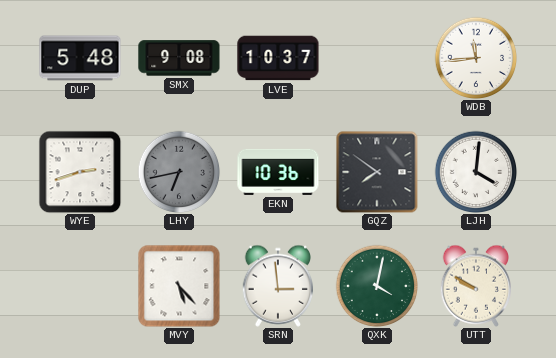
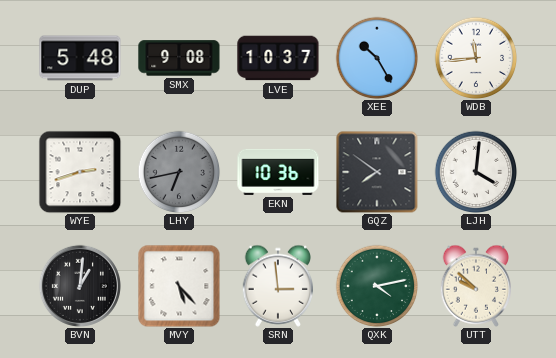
XEE: none -> 10:25
BVN: none -> 1:01
QXK: 4:02 -> 4:13
UTT: 9:50 -> 9:52
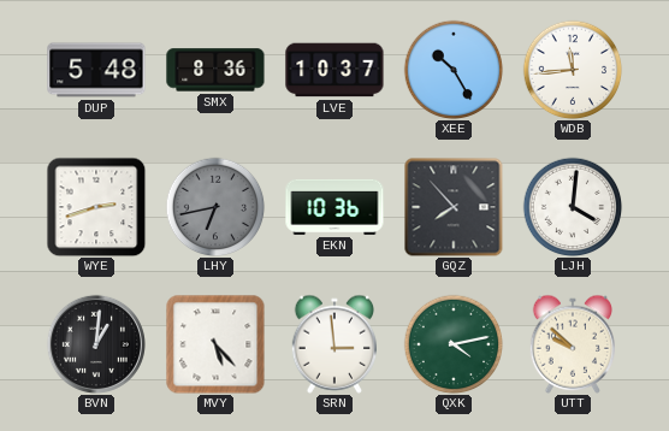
SMX: 9:08 -> 8:36
GQZ: 7:51 -> 7:53
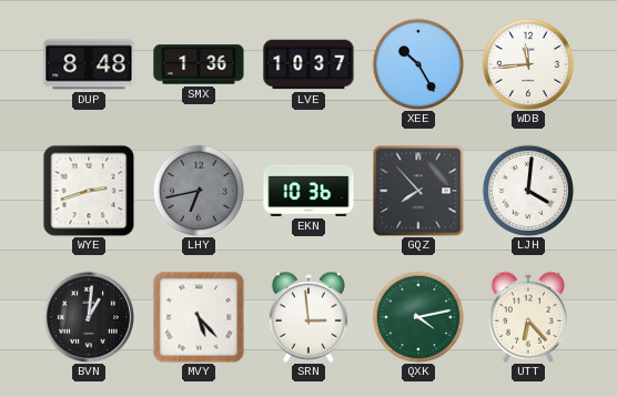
DUP: 5:48 -> 8:48
SMX: 8:36 -> 1:36
UTT: 9:52 -> 6:23
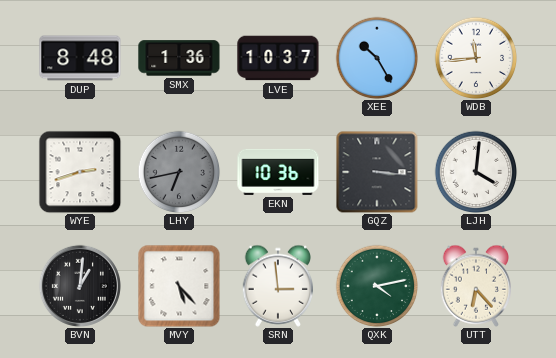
GQZ: 7:53 -> 3:16
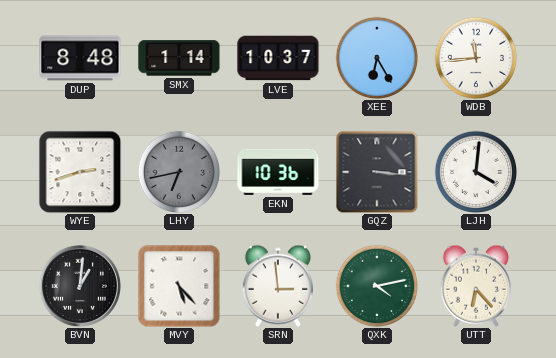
SMX: 1:36 -> 1:14
XEE: 10:25 -> 6:25
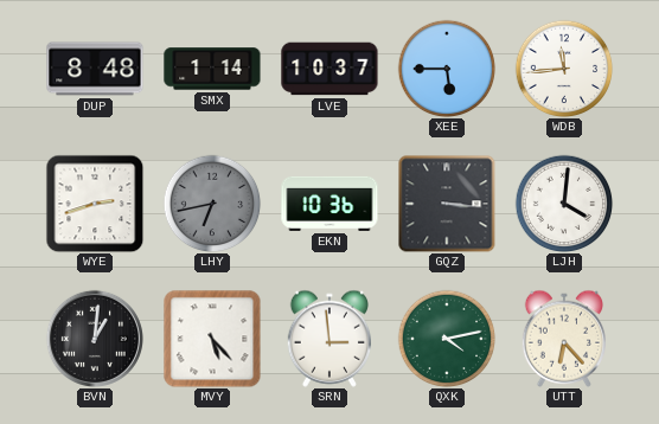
XEE: 6:25 -> 5:45
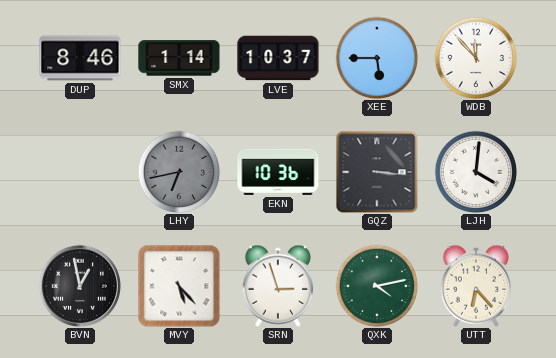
DUP: 8:48 -> 8:46
WDB: 11:44 -> 11:53
WYE: 2:42 -> none
BVN: 1:01 -> 12:58
SRN: 2:59 -> 2:57
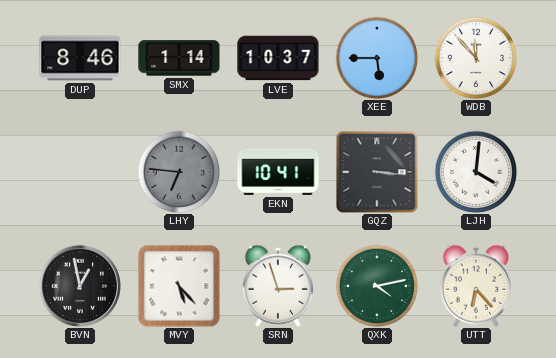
LHY: 6:43 -> 6:46
EKN: 10:36 -> 10:41
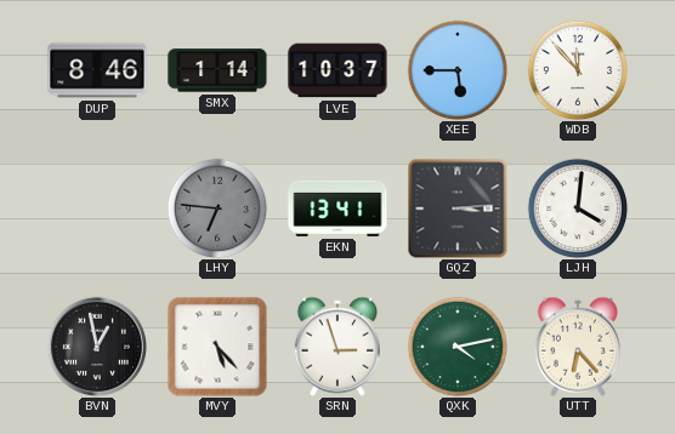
EKN: 10:41 -> 13:41
GQZ: 3:16 -> 3:14
